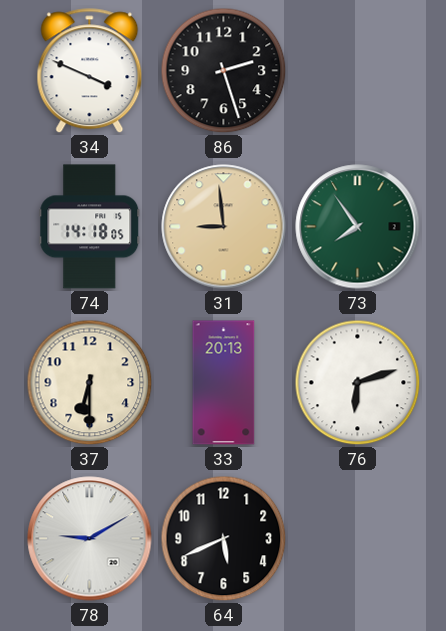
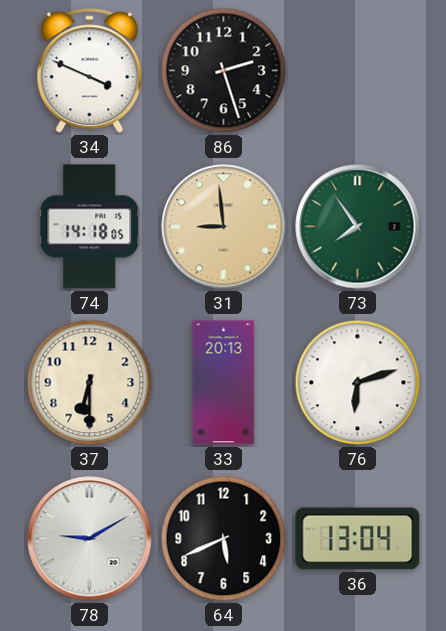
36: none -> 13:04
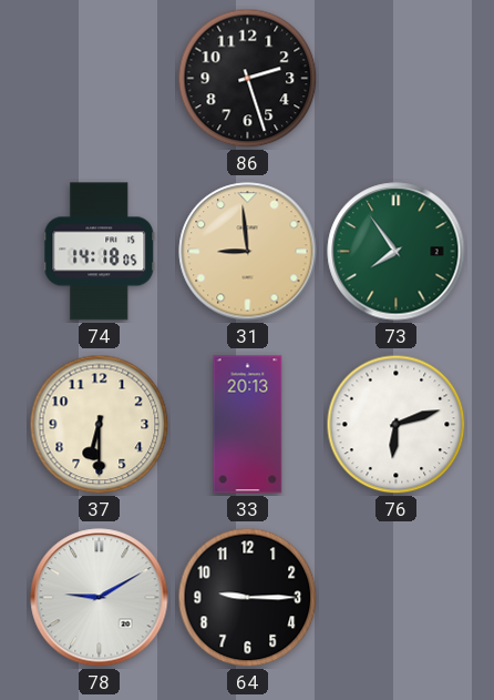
34: 3:49 -> none
64: 5:41 -> 9:15
36: 13:04 -> none
